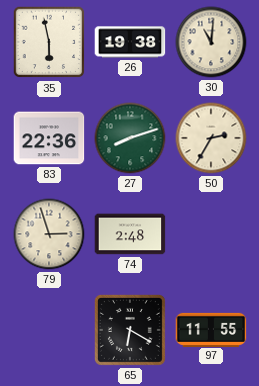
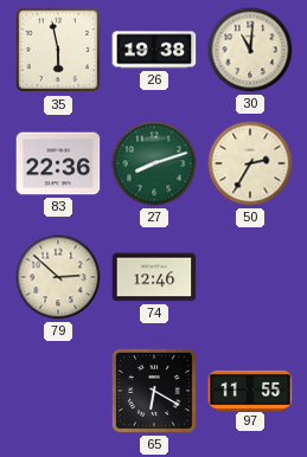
79: 2:57 -> 2:52
74: 2:48 -> 12:46
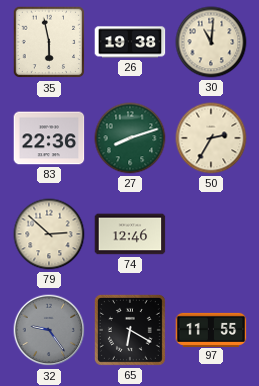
32: none -> 9:24
